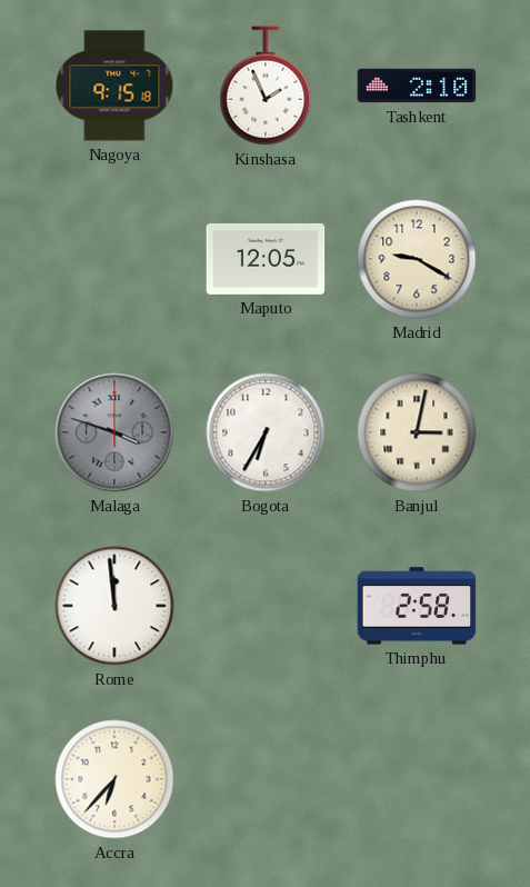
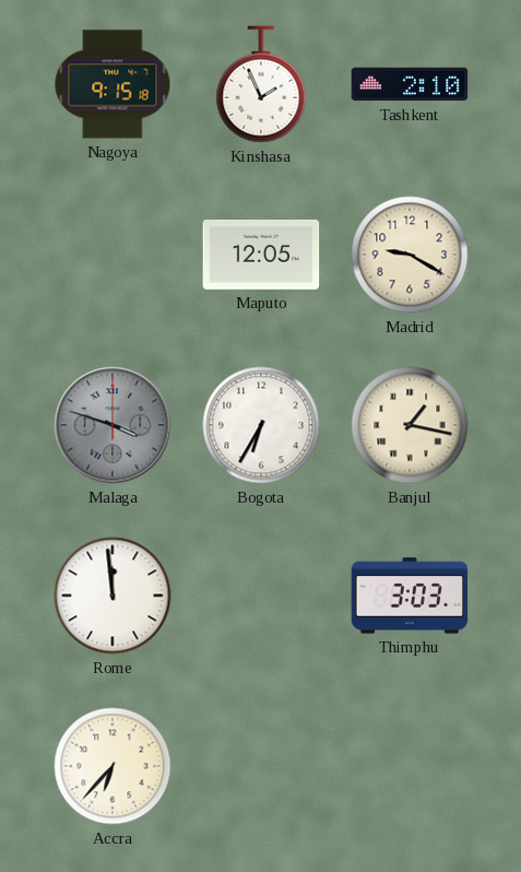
Banjul: 3:02 -> 1:17
Thimphu: 2:58 -> 3:03
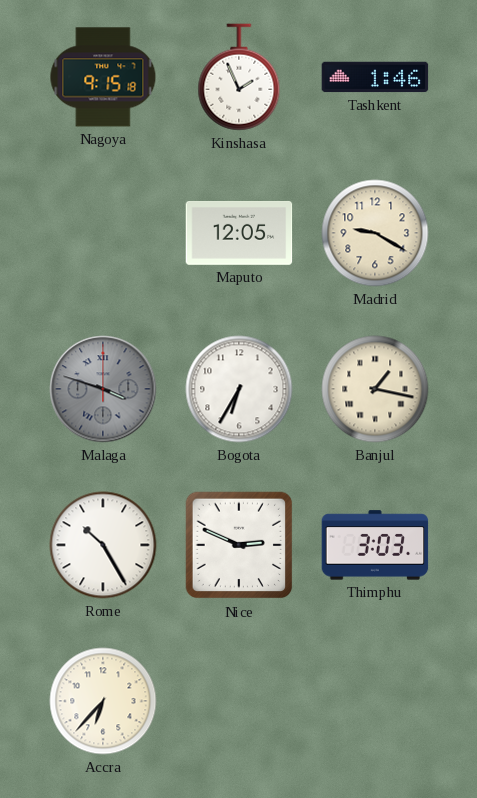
Tashkent: 2:10 -> 1:46
Rome: 11:59 -> 10:25
Nice: none -> 2:49
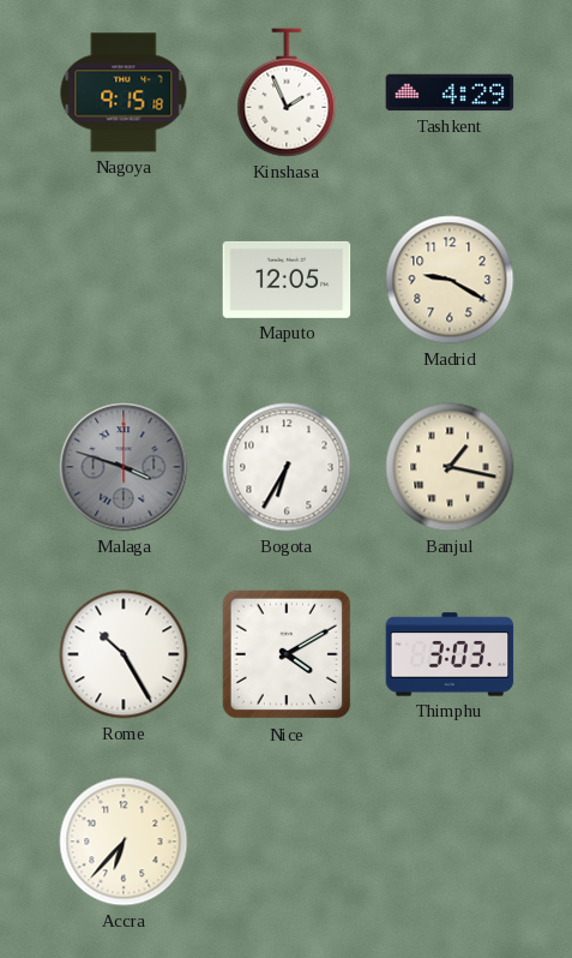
Tashkent: 1:46 -> 4:29
Nice: 2:49 -> 4:10
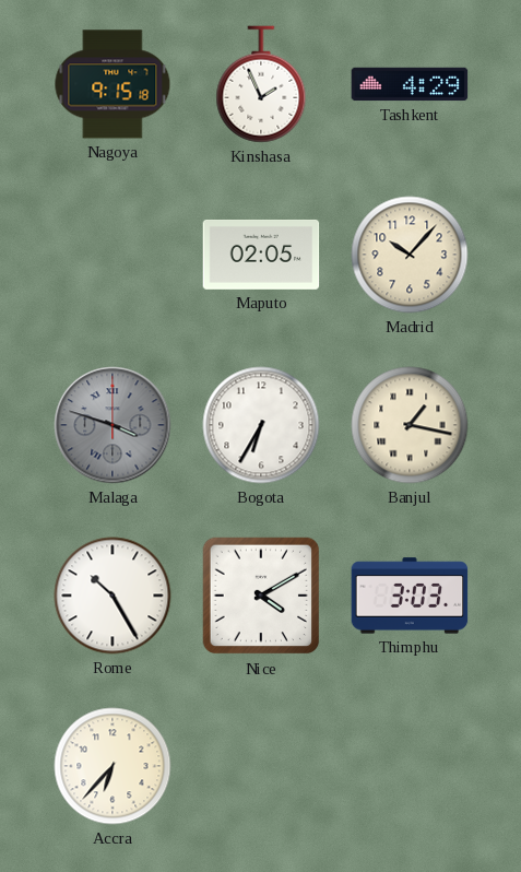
Maputo: 12:05 -> 02:05
Madrid: 9:20 -> 10:07
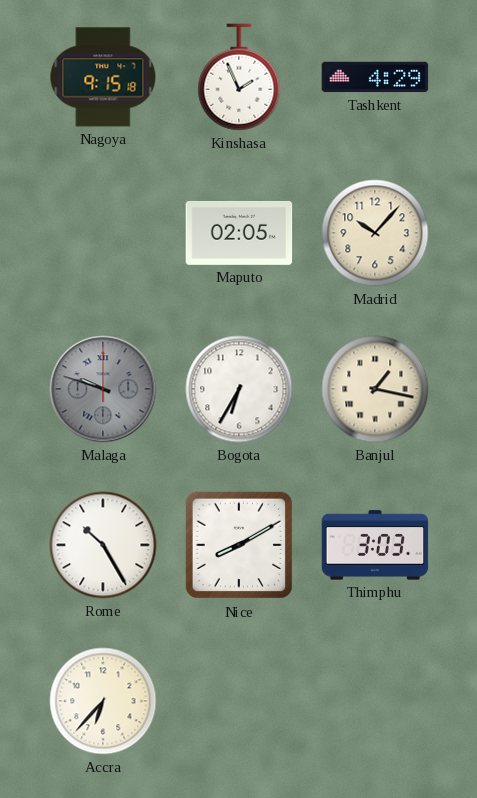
Malaga: 3:48 -> 9:48
Nice: 4:10 -> 8:10
